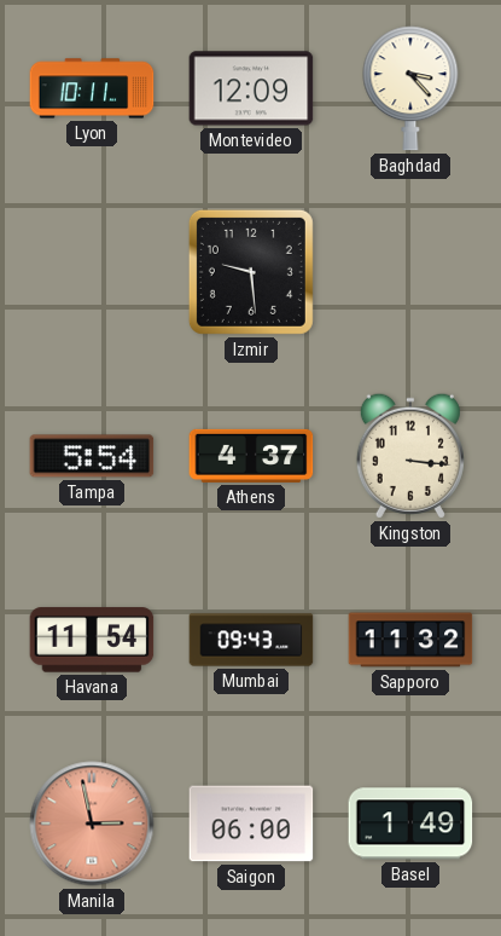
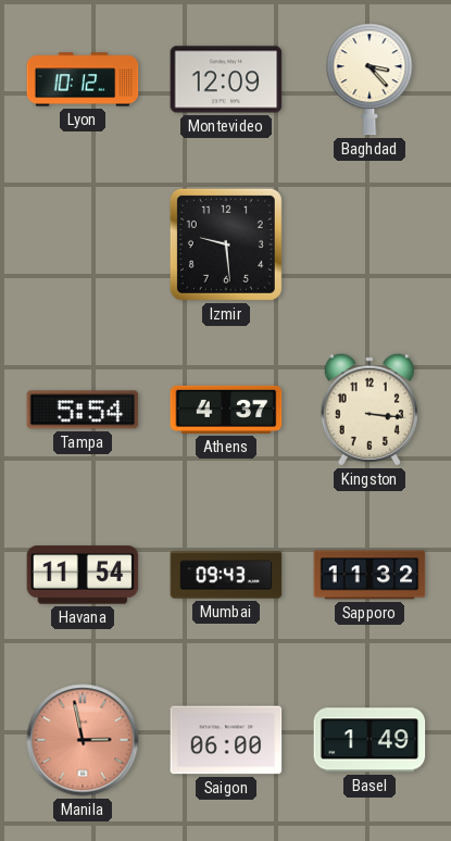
Lyon: 10:11 -> 10:12
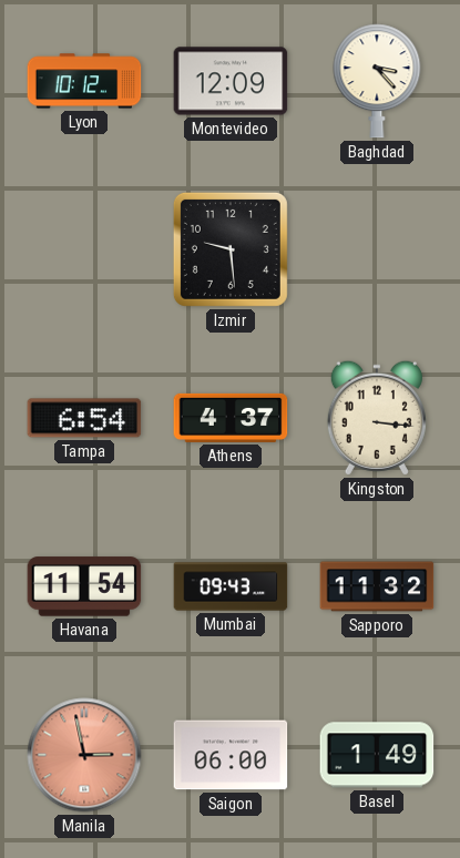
Tampa: 5:54 -> 6:54
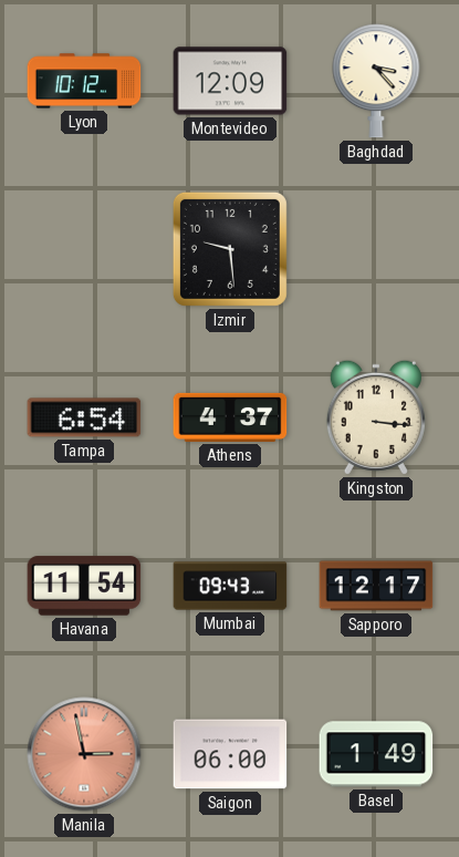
Sapporo: 11:32 -> 12:17
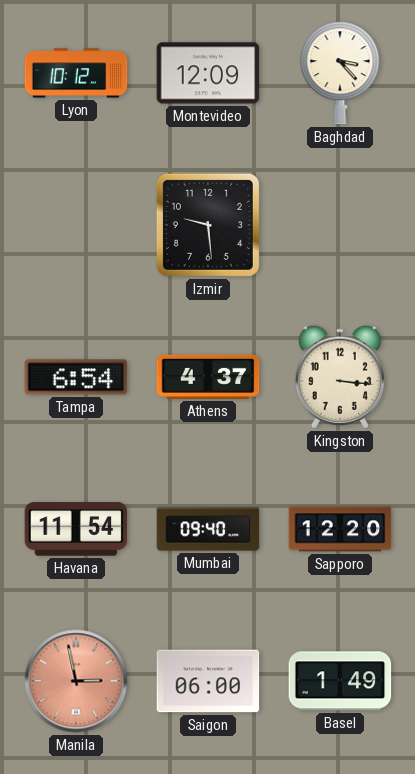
Mumbai: 09:43 -> 09:40
Sapporo: 12:17 -> 12:20
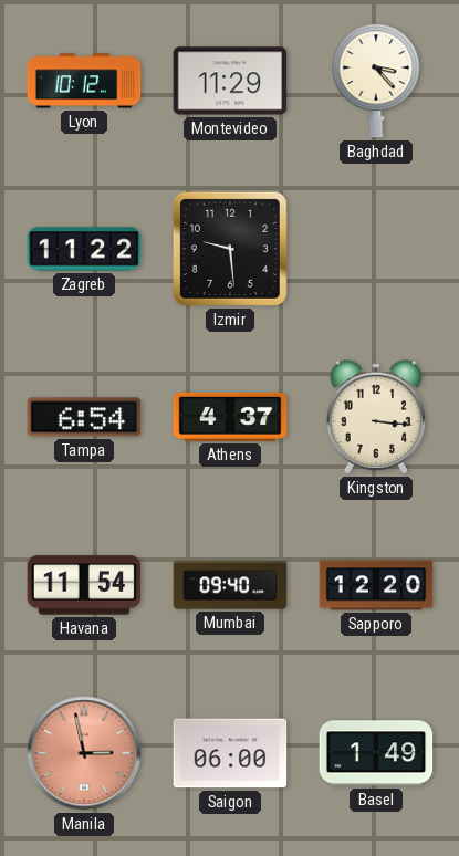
Montevideo: 12:09 -> 11:29
Zagreb: none -> 11:22
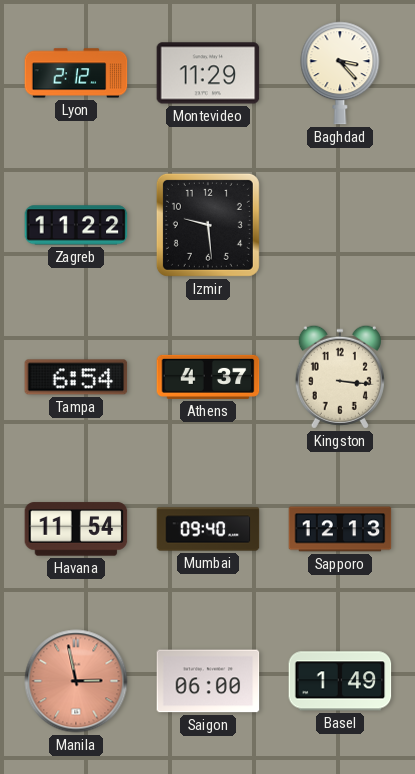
Lyon: 10:12 -> 2:12
Sapporo: 12:20 -> 12:13
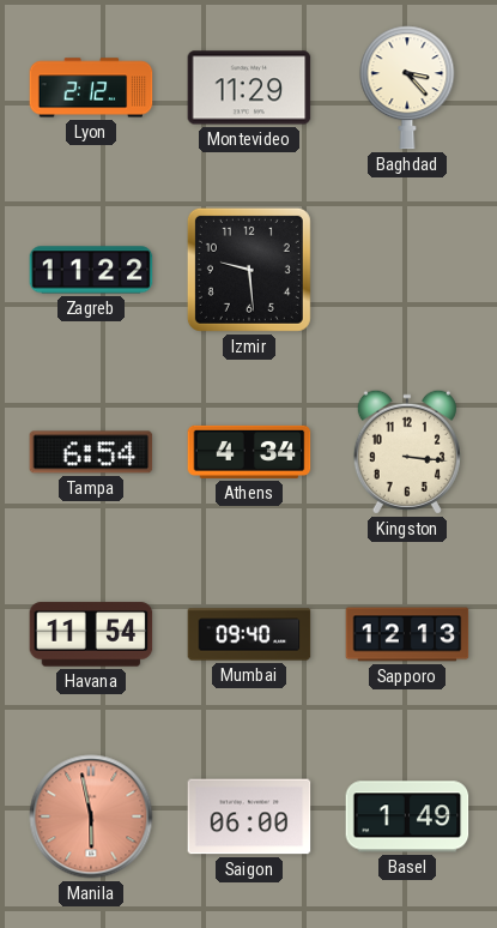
Athens: 4:37 -> 4:34
Manila: 2:58 -> 5:58
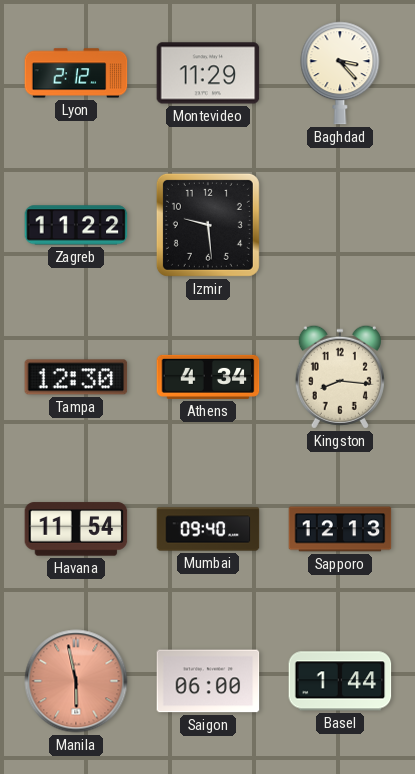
Tampa: 6:54 -> 12:30
Kingston: 3:16 -> 8:16
Basel: 1:49 -> 1:44
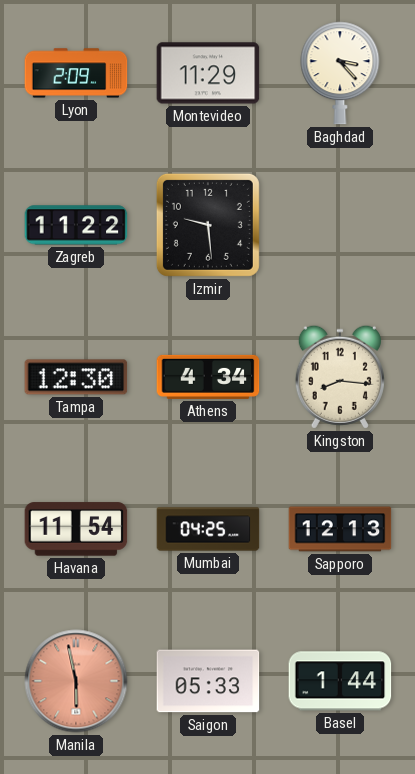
Lyon: 2:12 -> 2:09
Mumbai: 09:40 -> 04:25
Saigon: 06:00 -> 05:33
